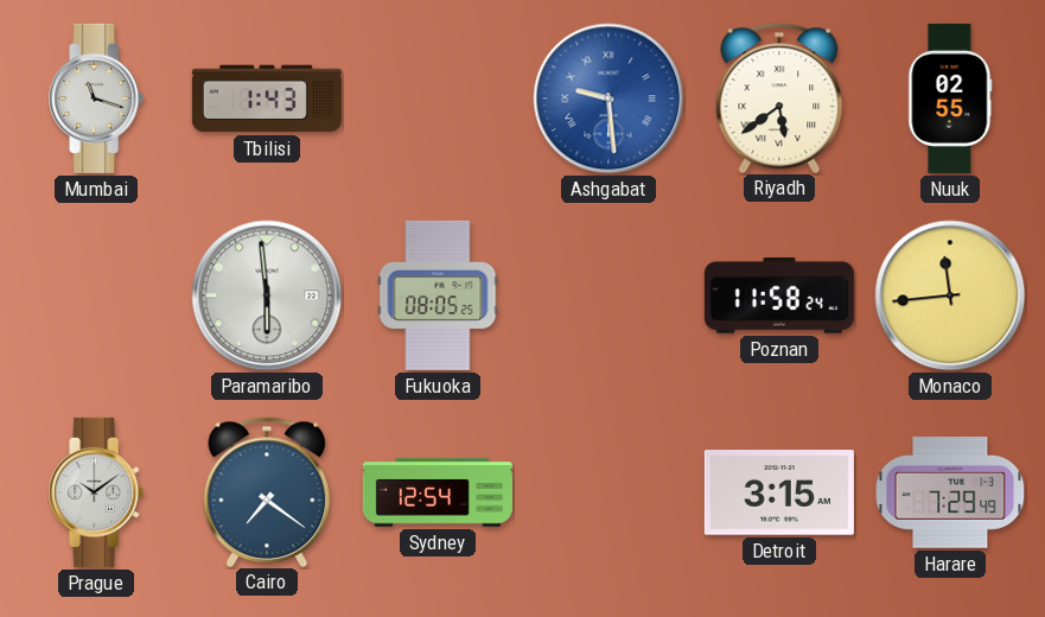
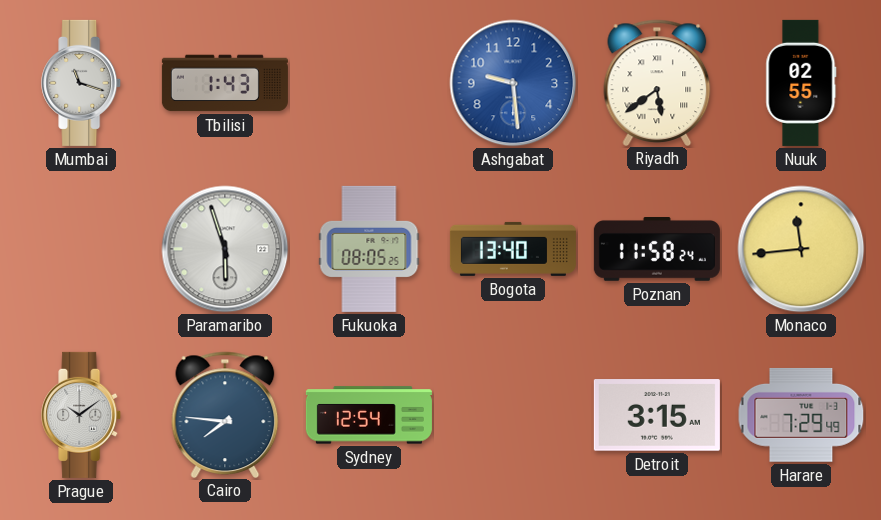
Ashgabat numerals: Roman -> Arabic
Paramaribo: 5:59 -> 5:57
Bogota: none -> 13:40
Cairo: 7:21 -> 7:46
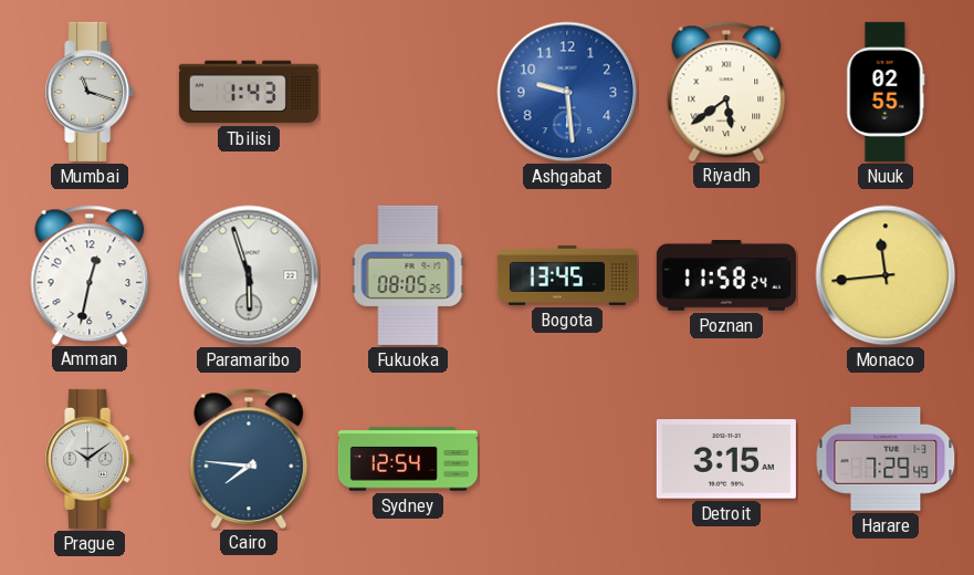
Amman: none -> 12:32
Bogota: 13:40 -> 13:45
